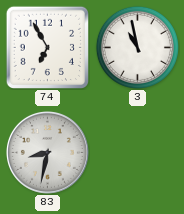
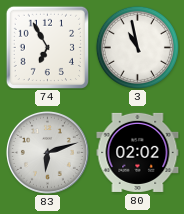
83: 8:32 -> 6:12
80: none -> 02:02
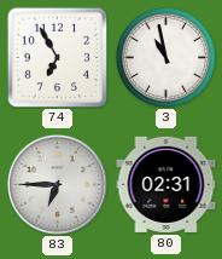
83: 6:12 -> 6:45
80: 02:02 -> 02:31
